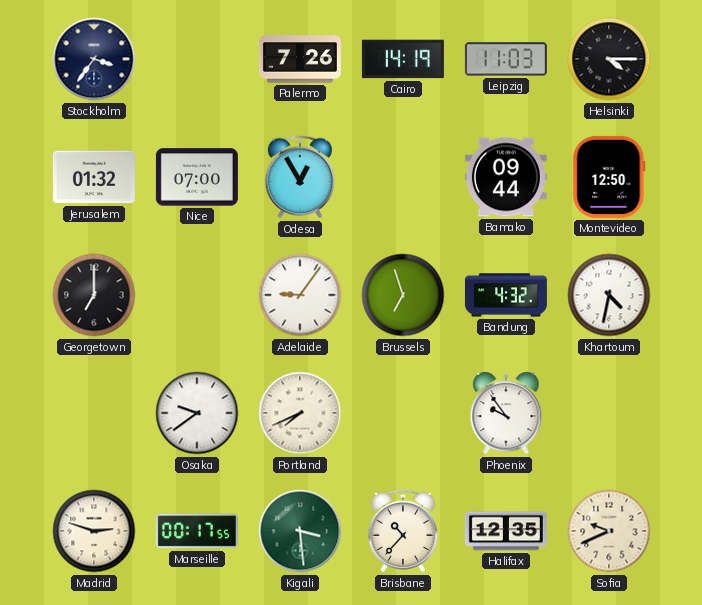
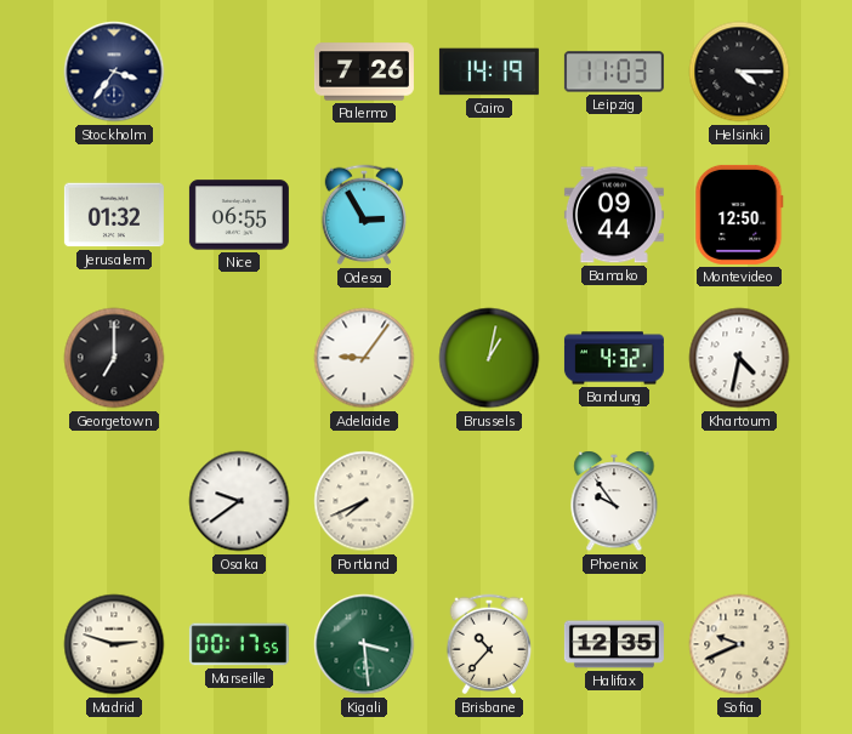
Nice: 07:00 -> 06:55
Odesa: 12:55 -> 2:55
Brussels: 6:57 -> 1:02
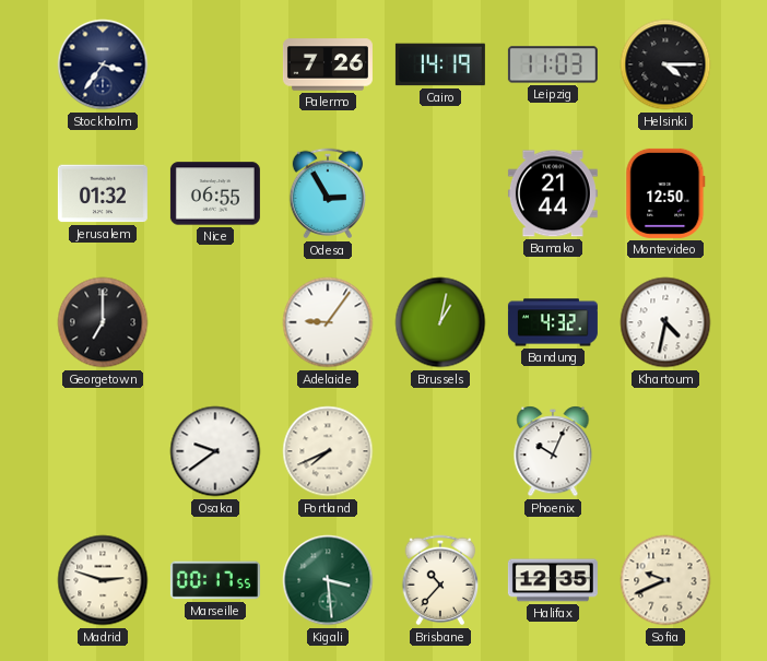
Bamako: 09:44 -> 21:44
Phoenix: 9:54 -> 10:04
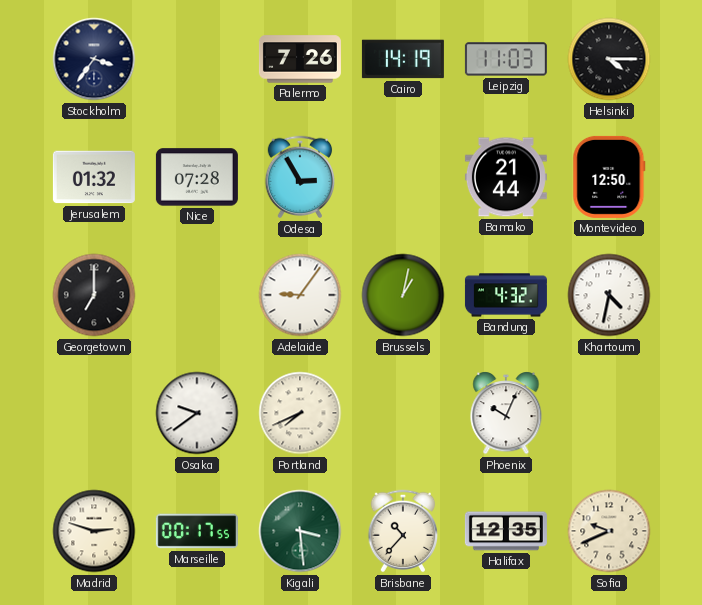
Nice: 06:55 -> 07:28
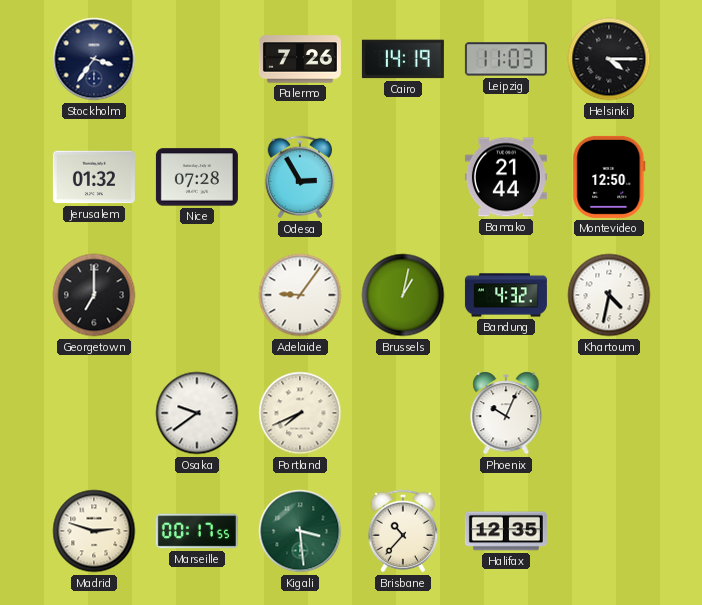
Sofia: 9:41 -> none
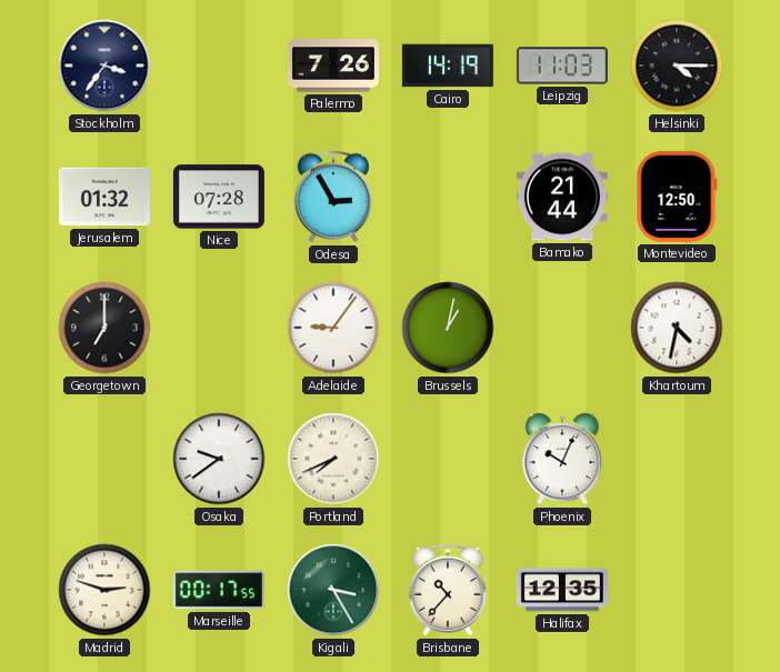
Bandung: 4:32 -> none
Kigali: 3:29 -> 3:25
